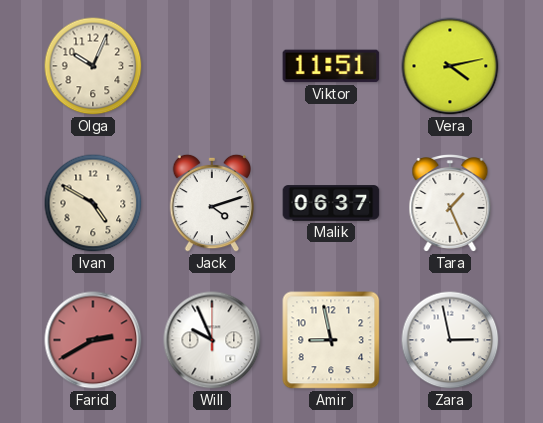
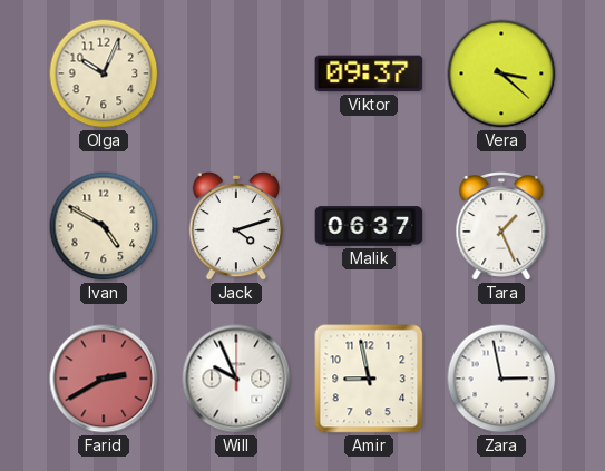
Viktor: 11:51 -> 09:37
Vera: 4:13 -> 3:22
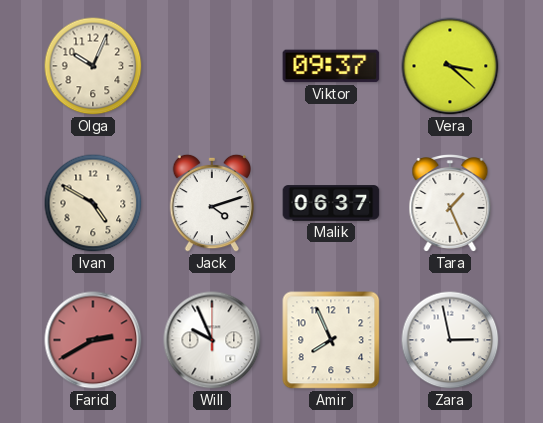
Amir: 8:58 -> 7:56
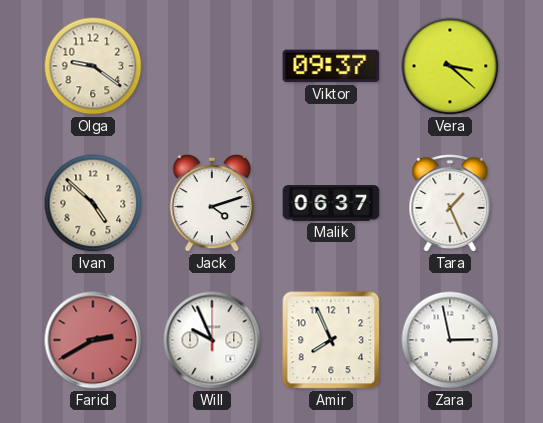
Olga: 10:04 -> 9:21
Ivan: 4:50 -> 4:52
